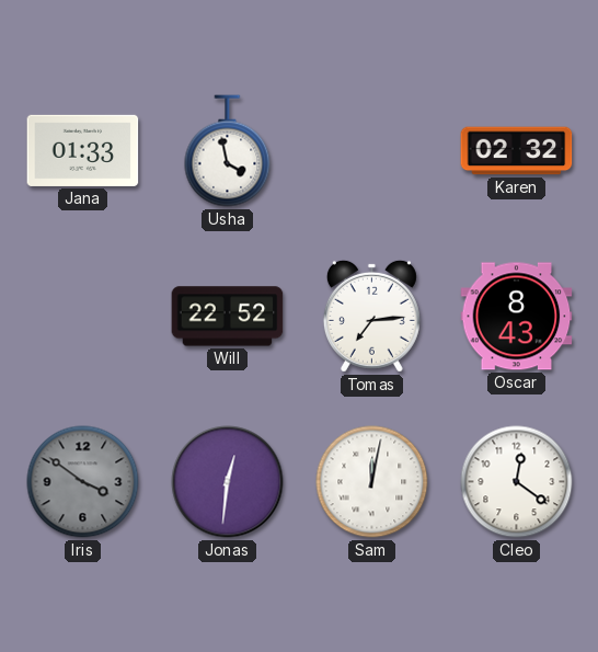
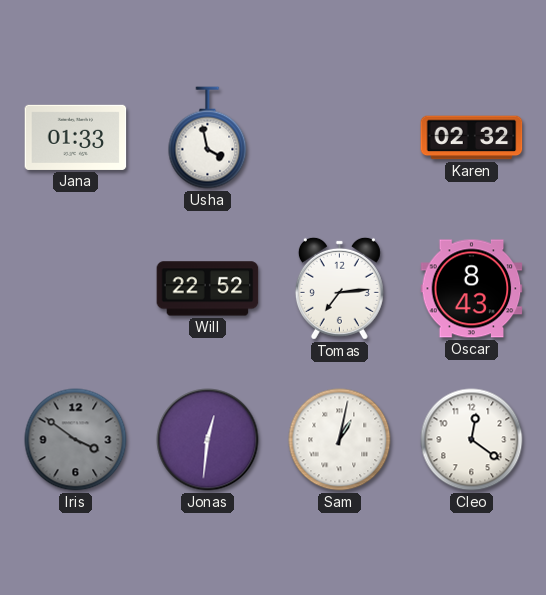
Sam: 12:02 -> 1:02
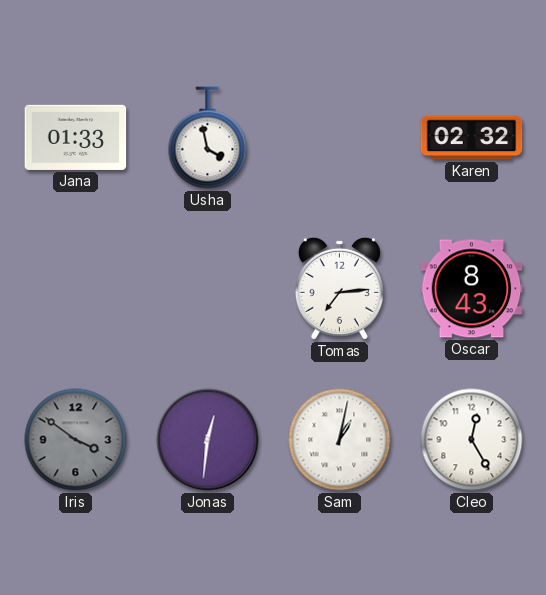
Will: 22:52 -> none
Cleo: 12:21 -> 12:25
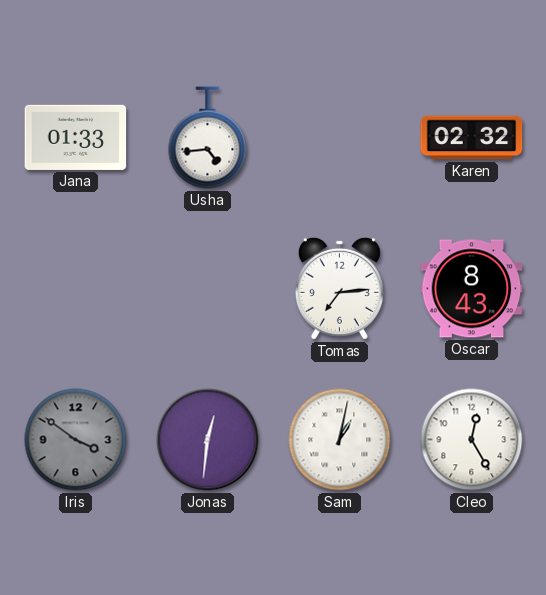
Usha: 3:58 -> 4:44
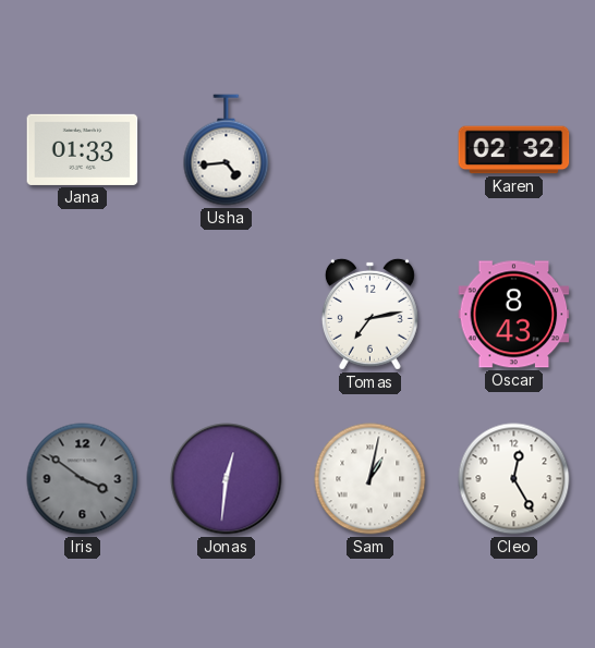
Tomas: 7:14 -> 7:13
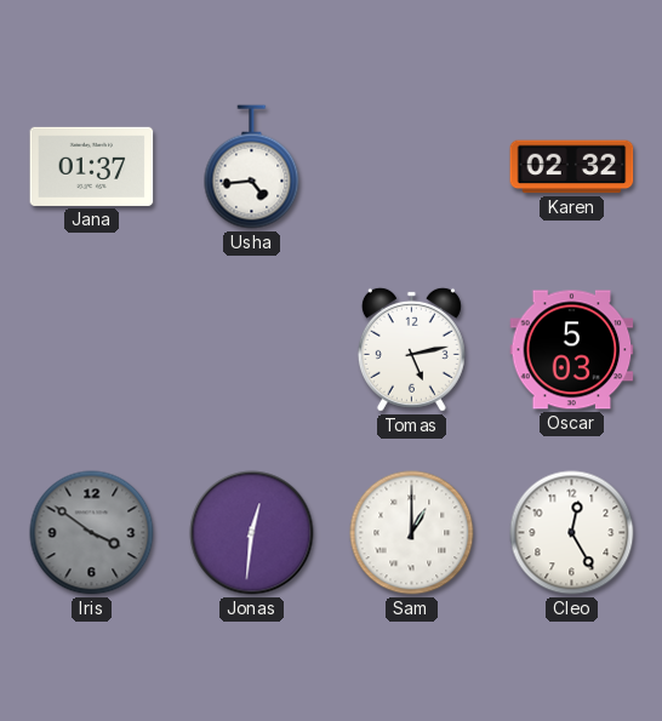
Jana: 01:33 -> 01:37
Tomas: 7:13 -> 5:13
Oscar: 8:43 -> 5:03
Sam: 1:02 -> 1:00
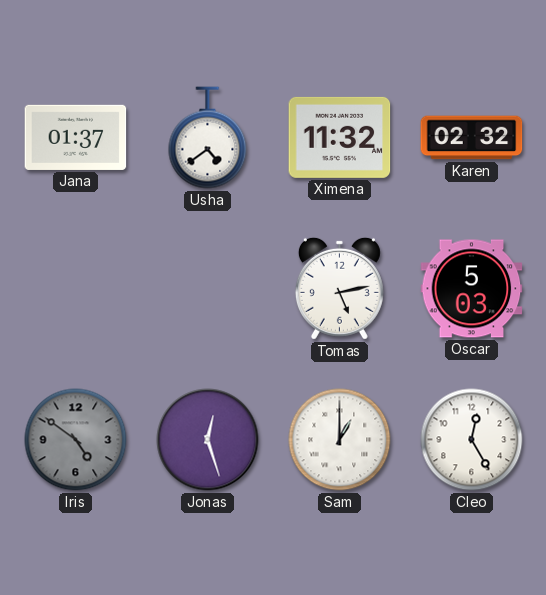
Usha: 4:44 -> 4:39
Ximena: none -> 11:32
Iris: 3:51 -> 4:51
Jonas: 12:31 -> 12:27
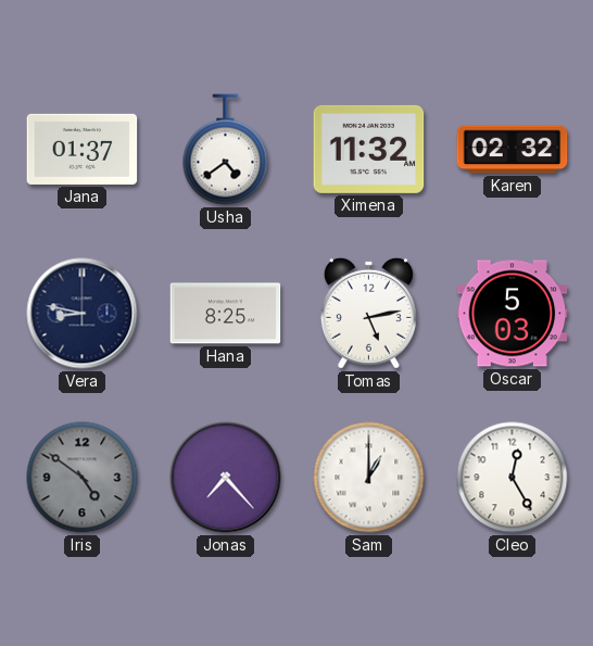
Vera: none -> 8:47
Hana: none -> 8:25
Jonas: 12:27 -> 7:23
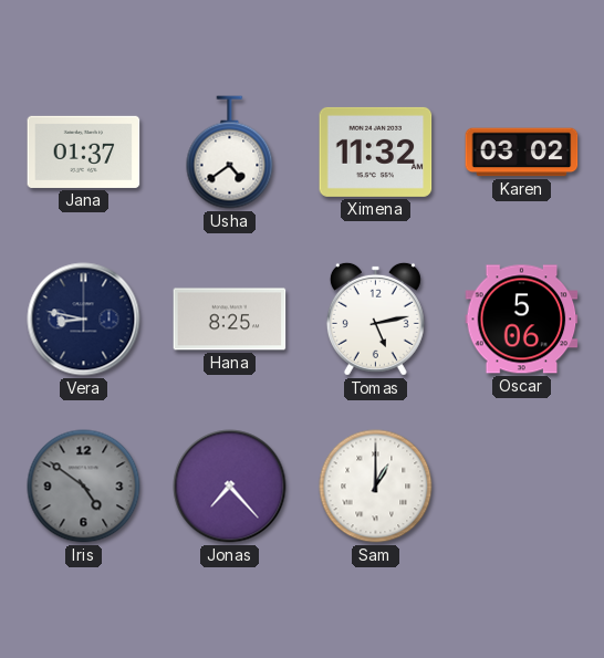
Karen: 02:32 -> 03:02
Oscar: 5:03 -> 5:06
Cleo: 12:25 -> none
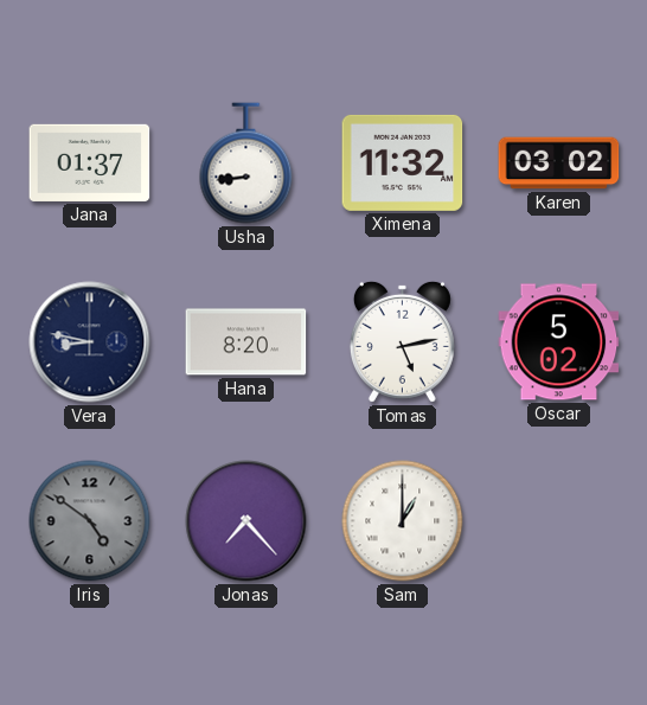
Usha: 4:39 -> 8:44
Hana: 8:25 -> 8:20
Oscar: 5:06 -> 5:02
